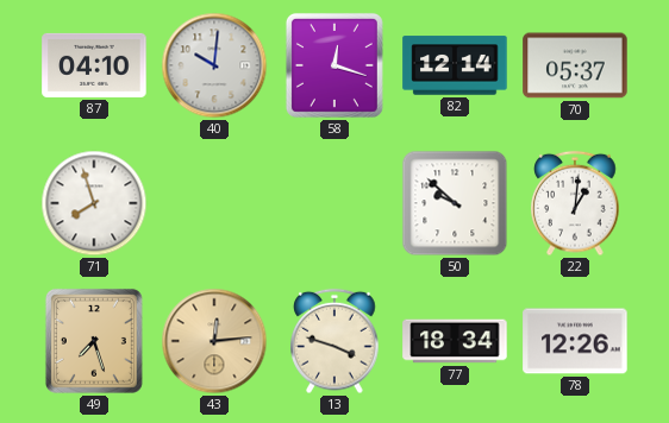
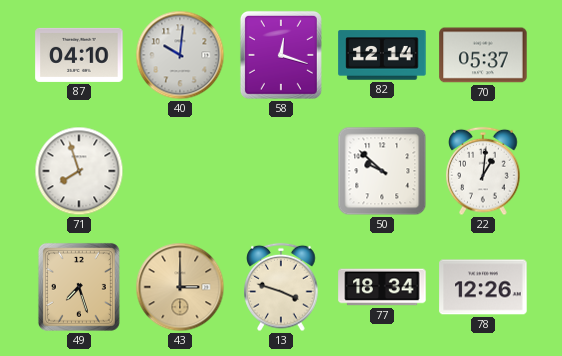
43: 12:14 -> 3:00
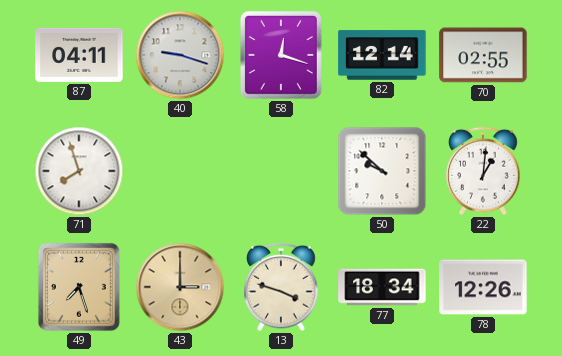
87: 04:10 -> 04:11
40: 10:01 -> 9:18
70: 05:37 -> 02:55
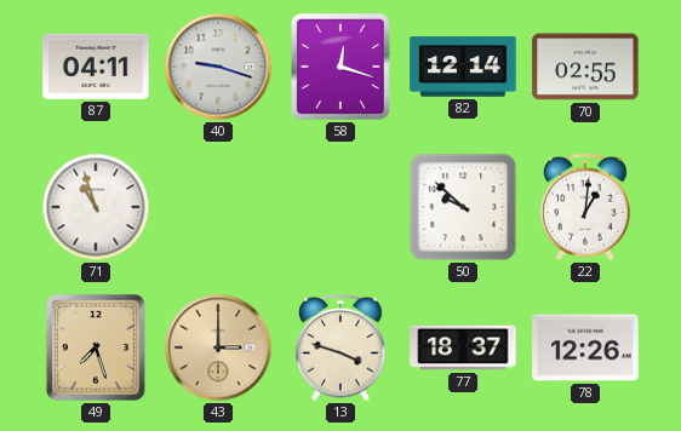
71: 7:57 -> 10:57
77: 18:34 -> 18:37
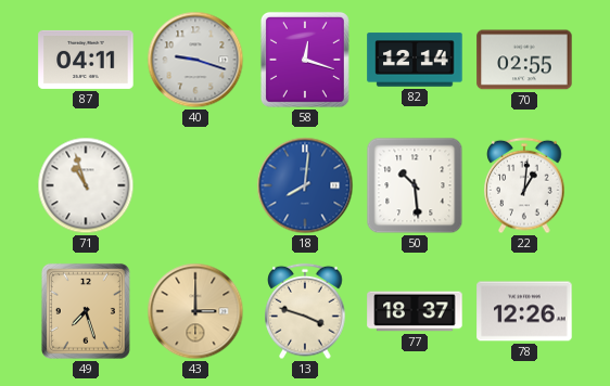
18: none -> 8:01
50: 9:52 -> 10:29
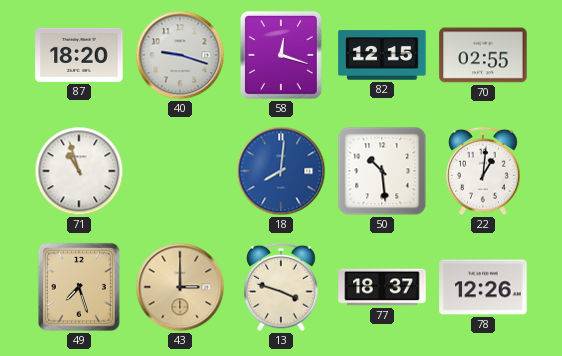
87: 04:11 -> 18:20
82: 12:14 -> 12:15
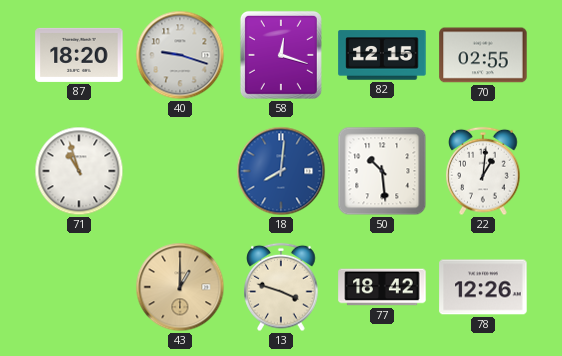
49: 7:27 -> none
43: 3:00 -> 1:00
77: 18:37 -> 18:42
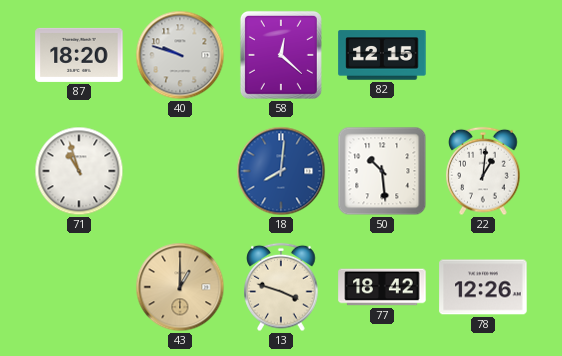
40: 9:18 -> 9:48
58: 12:18 -> 12:22
70: 02:55 -> none
